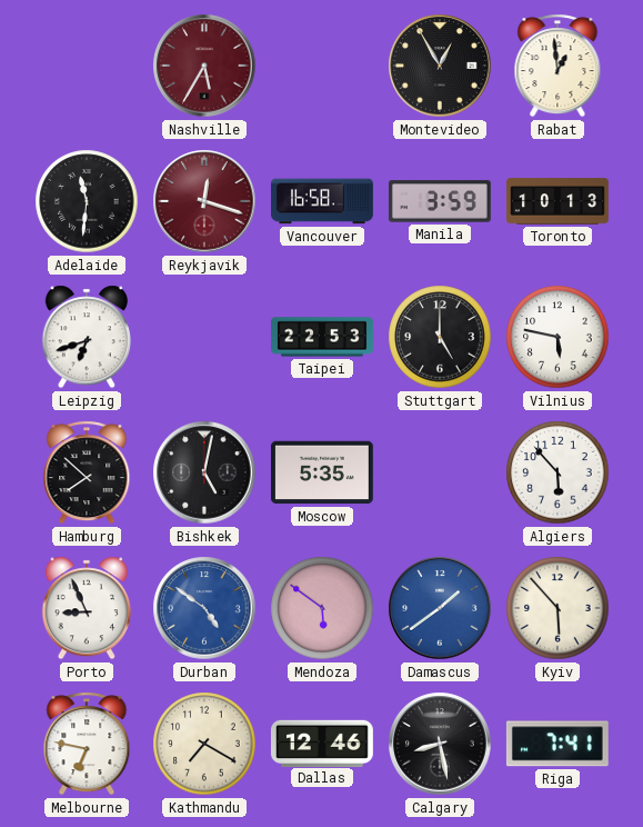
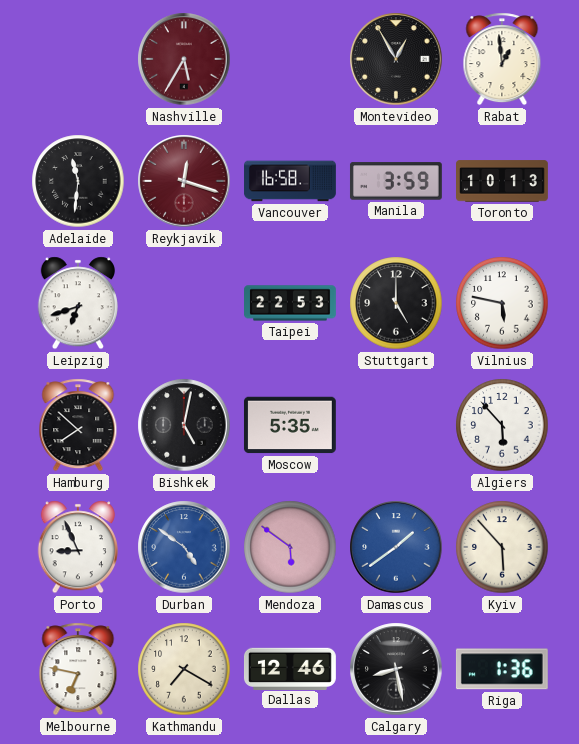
Riga: 7:41 -> 1:36
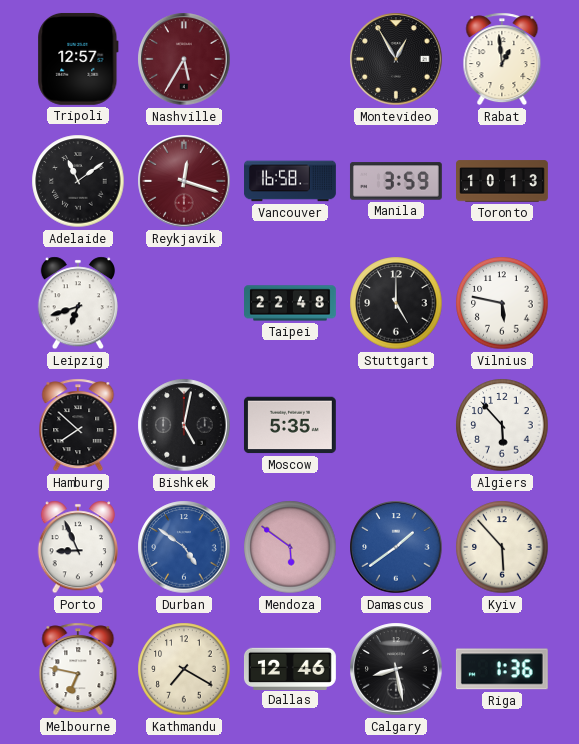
Tripoli: none -> 12:57
Adelaide: 11:31 -> 11:09
Taipei: 22:53 -> 22:48
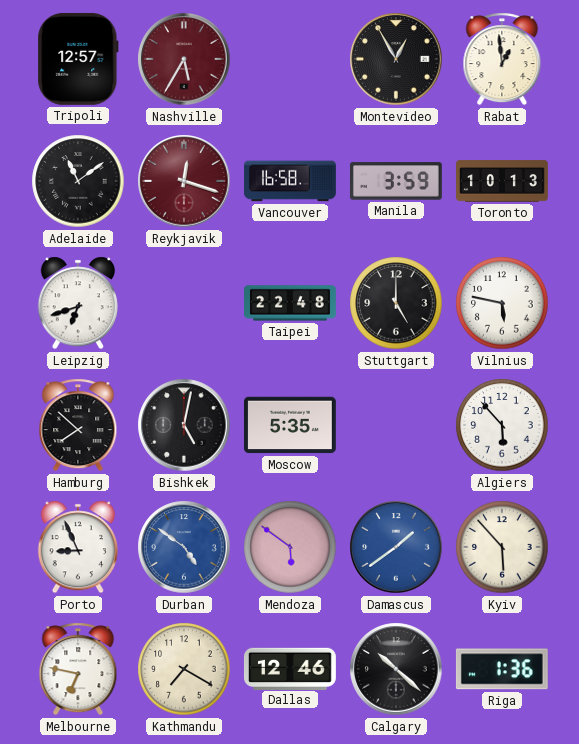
Calgary: 8:28 -> 10:22
